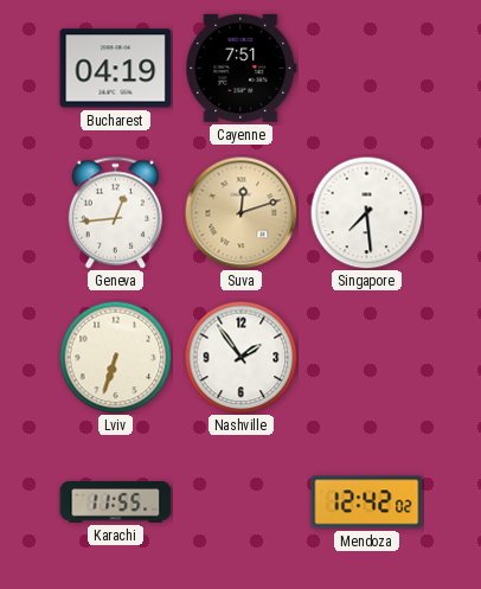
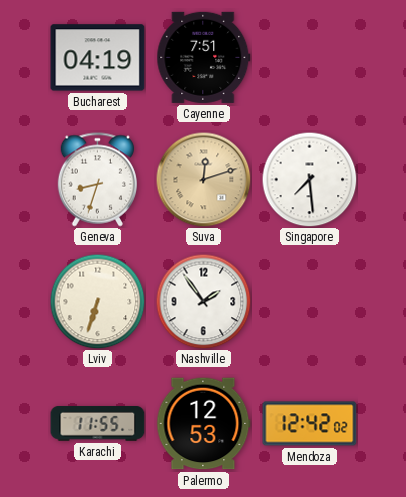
Geneva: 12:44 -> 8:33
Palermo: none -> 12:53
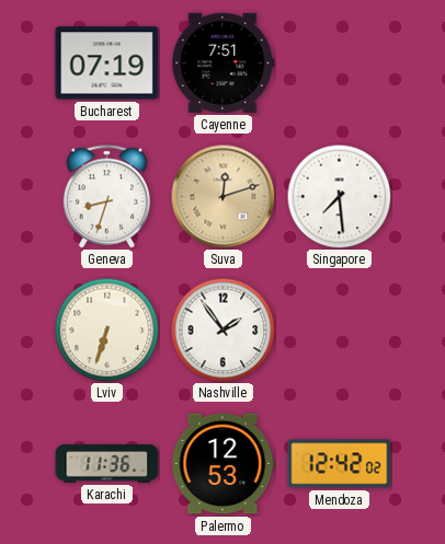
Bucharest: 04:19 -> 07:19
Karachi: 11:55 -> 11:36
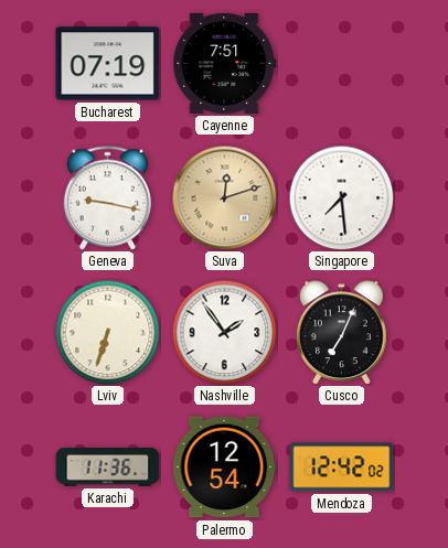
Geneva: 8:33 -> 9:17
Cusco: none -> 7:04
Palermo: 12:53 -> 12:54
